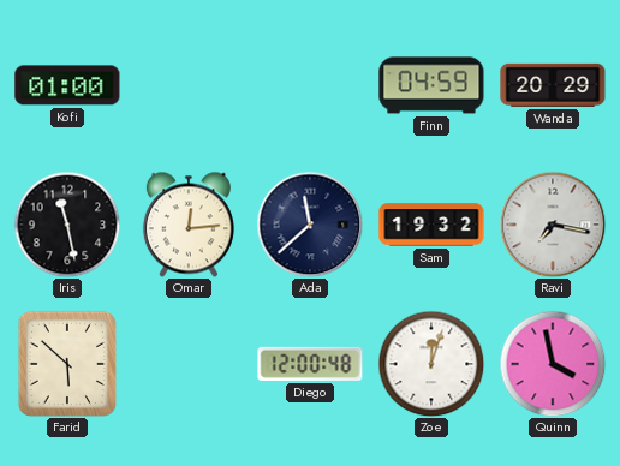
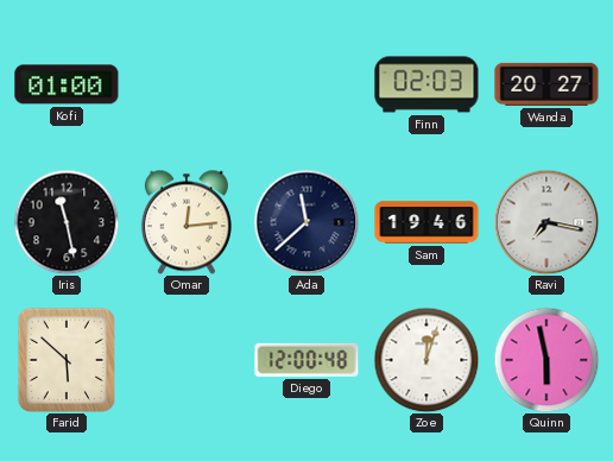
Finn: 04:59 -> 02:03
Wanda: 20:29 -> 20:27
Sam: 19:32 -> 19:46
Quinn: 3:58 -> 5:58
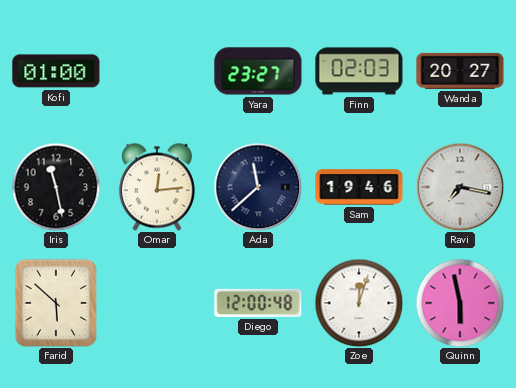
Yara: none -> 23:27
